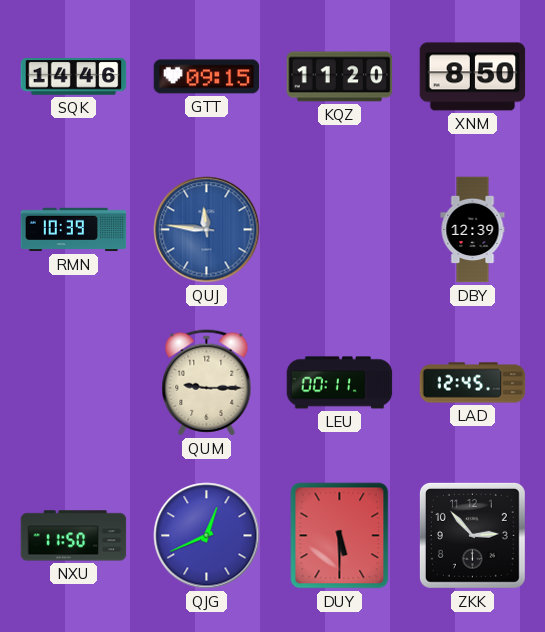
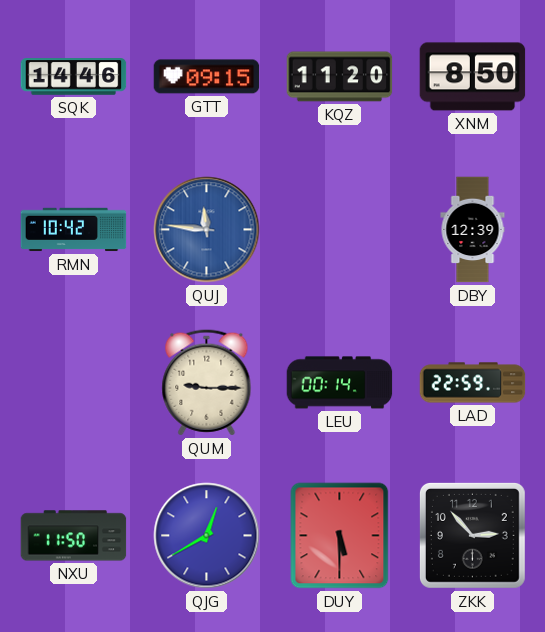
RMN: 10:39 -> 10:42
LEU: 00:11 -> 00:14
LAD: 12:45 -> 22:59
QJG: 12:41 -> 12:40
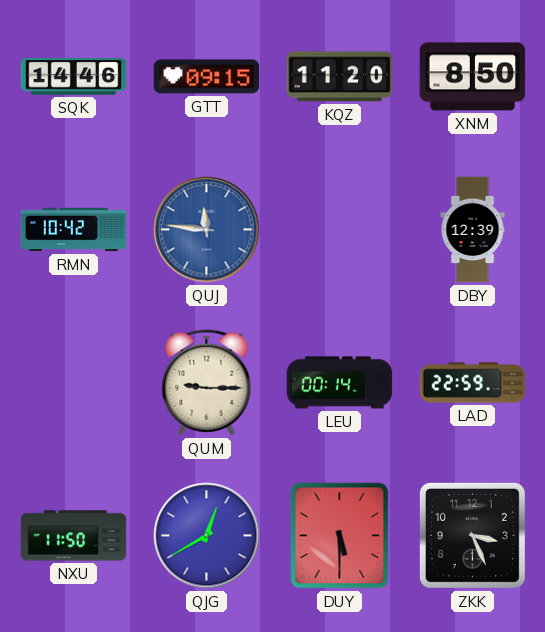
ZKK: 2:53 -> 3:26
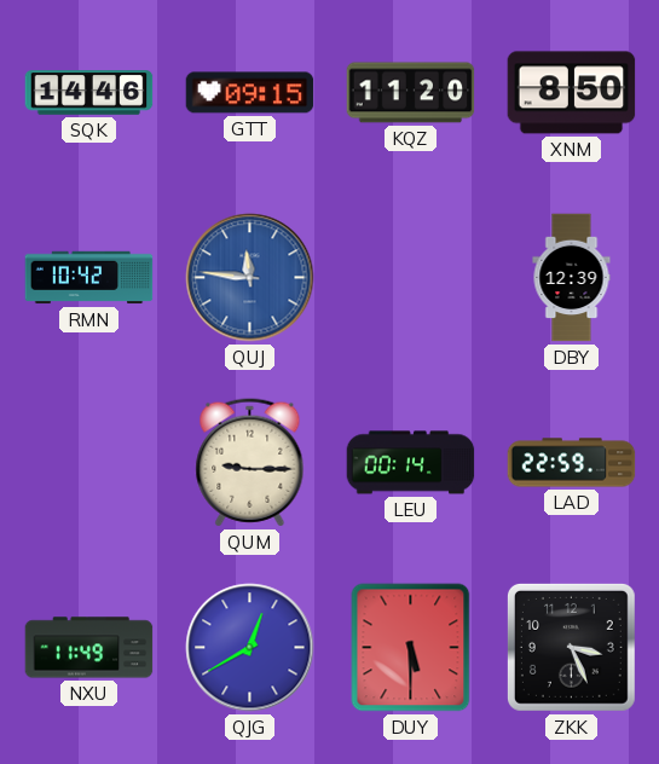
NXU: 11:50 -> 11:49
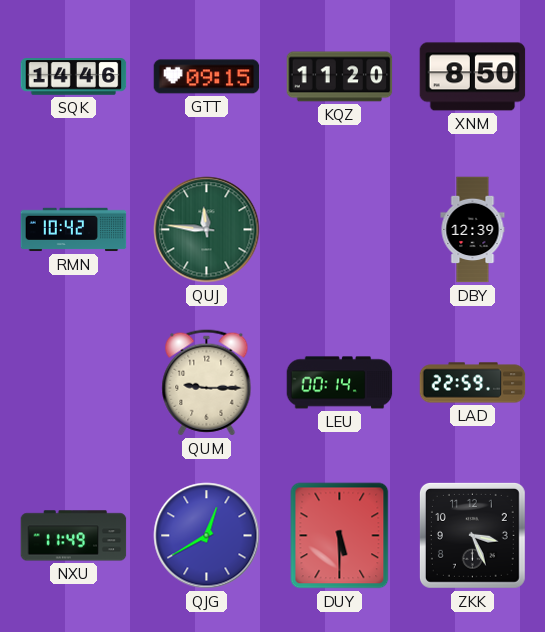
QUJ dial: blue -> green
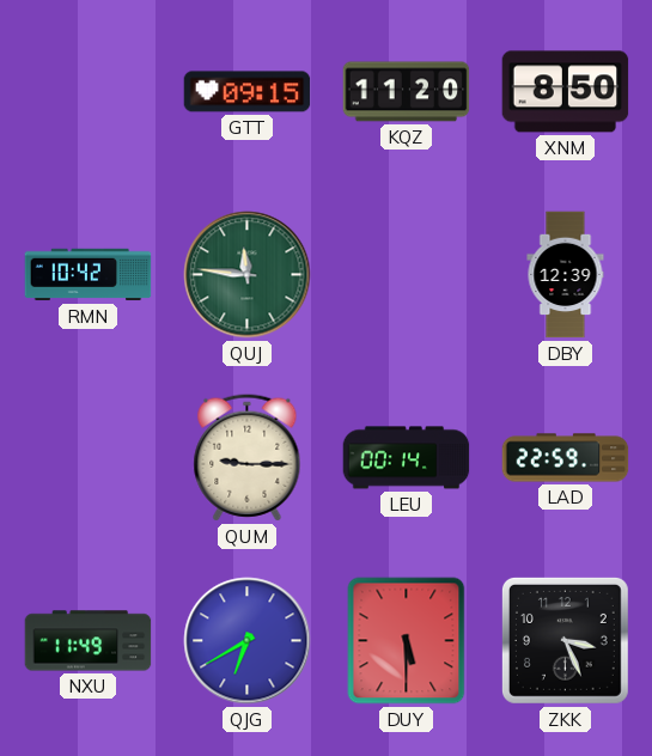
SQK: 14:46 -> none
QJG: 12:40 -> 6:40
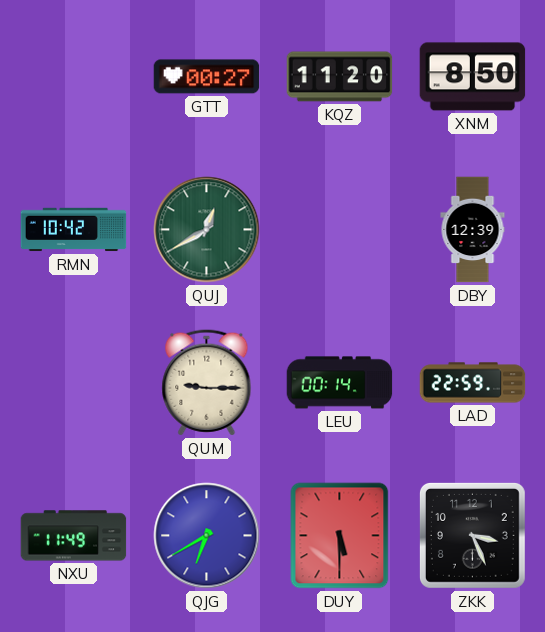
GTT: 09:15 -> 00:27
QUJ: 11:46 -> 12:40
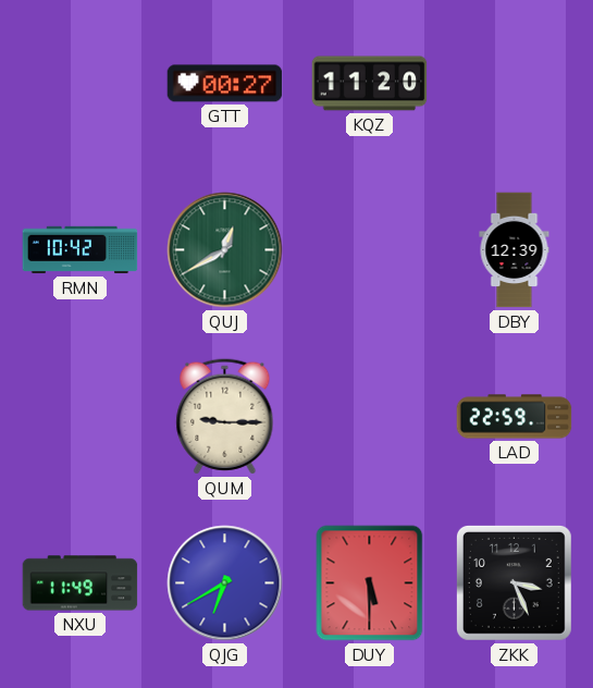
XNM: 8:50 -> none
LEU: 00:14 -> none
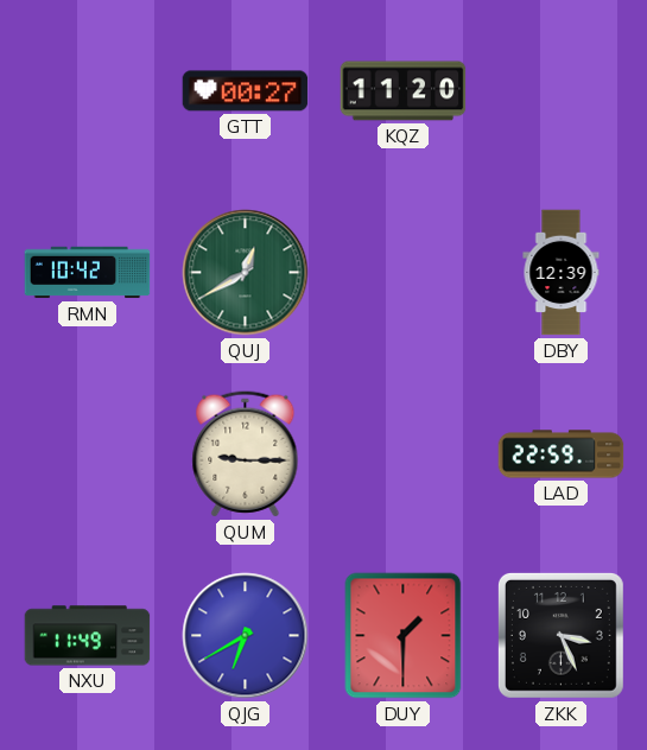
DUY: 5:30 -> 1:30
